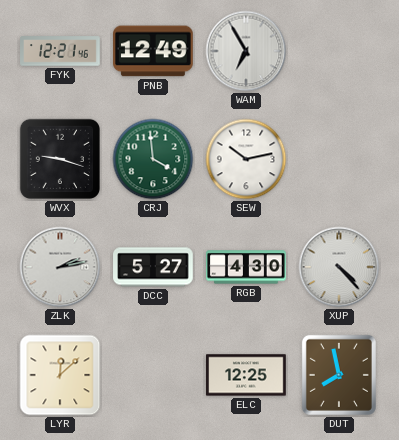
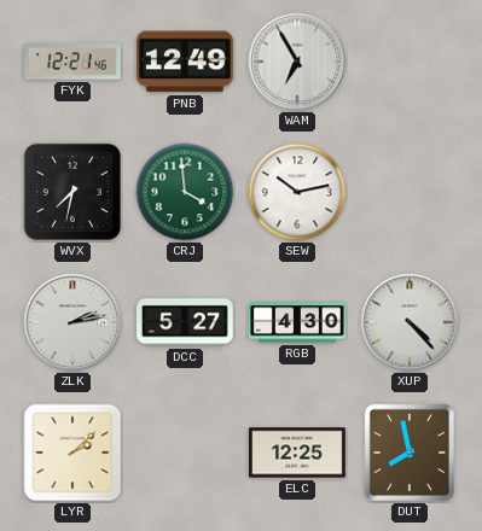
WVX: 9:18 -> 7:32
LYR: 12:08 -> 2:08
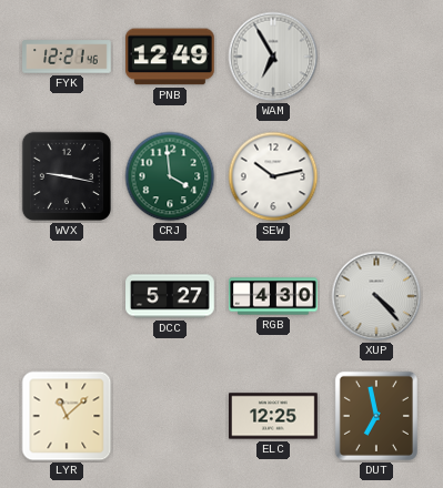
WVX: 7:32 -> 9:17
ZLK: 2:13 -> none
LYR: 2:08 -> 11:08
DUT: 7:58 -> 6:58
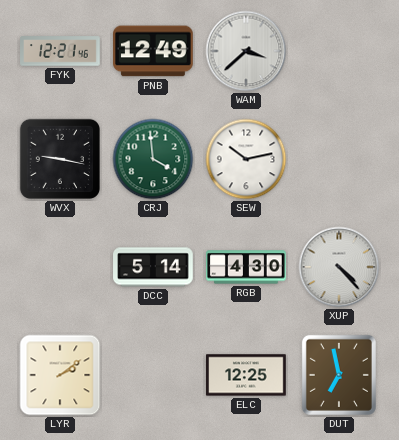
WAM: 6:55 -> 3:38
DCC: 5:27 -> 5:14
LYR: 11:08 -> 2:09
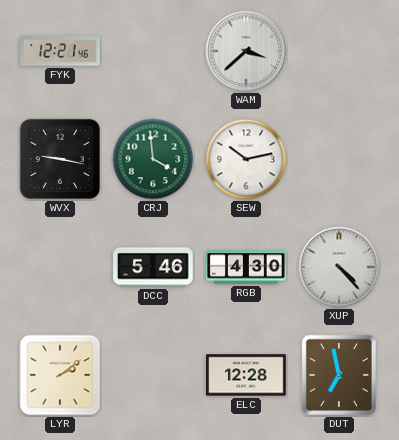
PNB: 12:49 -> none
DCC: 5:14 -> 5:46
ELC: 12:25 -> 12:28
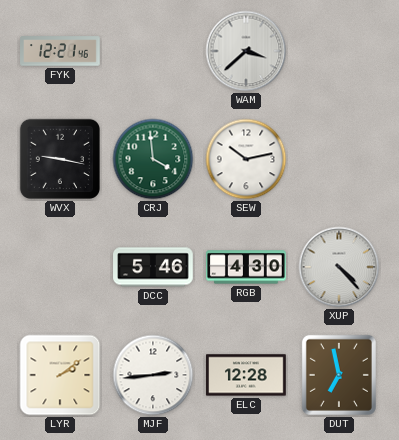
MJF: none -> 2:44
